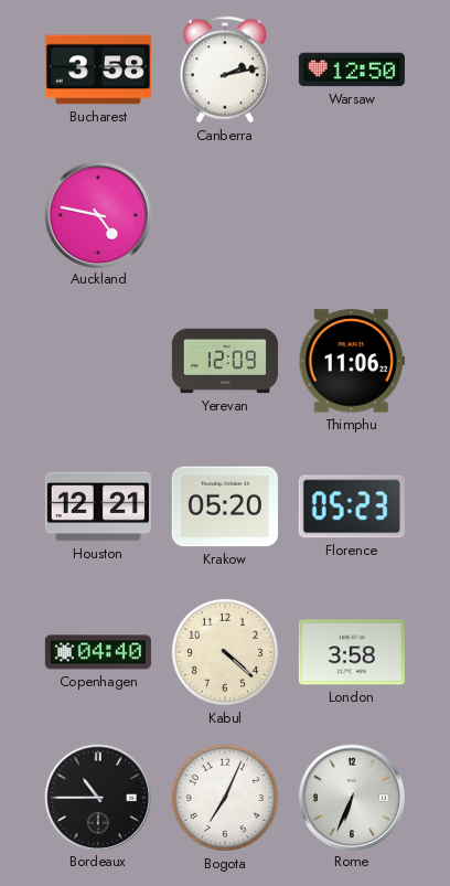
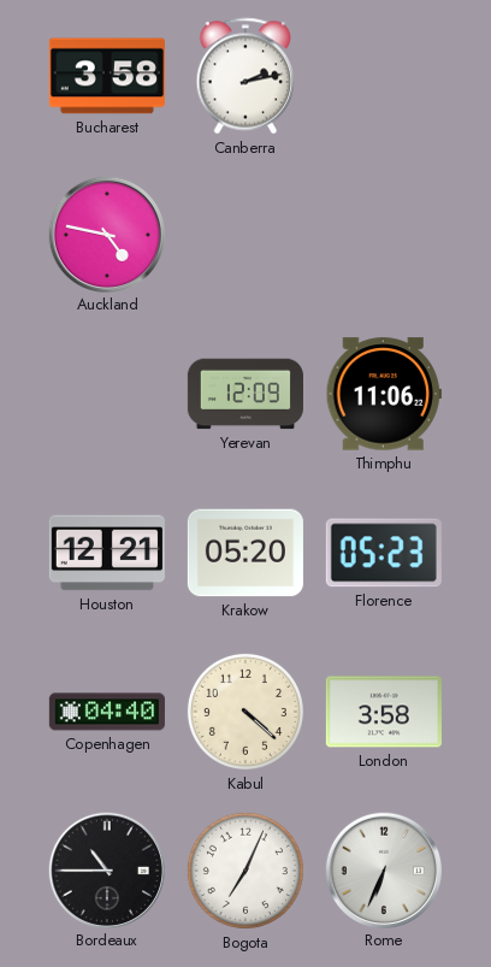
Warsaw: 12:50 -> none
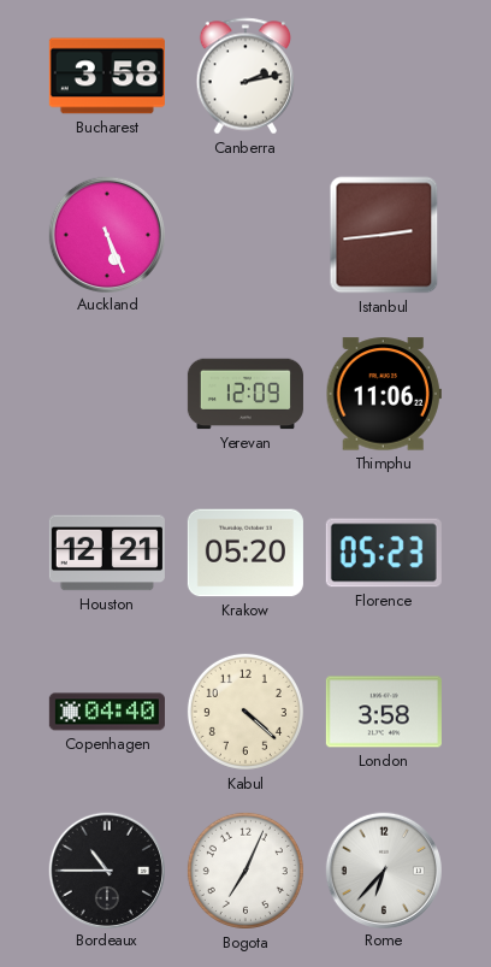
Auckland: 4:47 -> 5:26
Istanbul: none -> 2:44
Rome: 6:34 -> 6:37
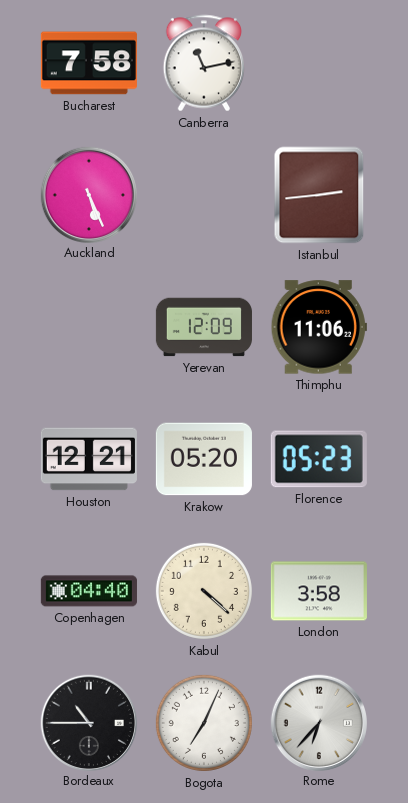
Bucharest: 3:58 -> 7:58
Canberra: 2:13 -> 11:13
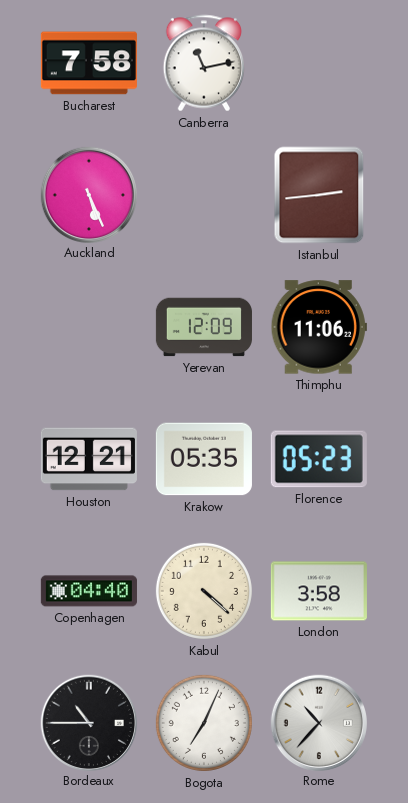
Krakow: 05:20 -> 05:35
Rome: 6:37 -> 10:37
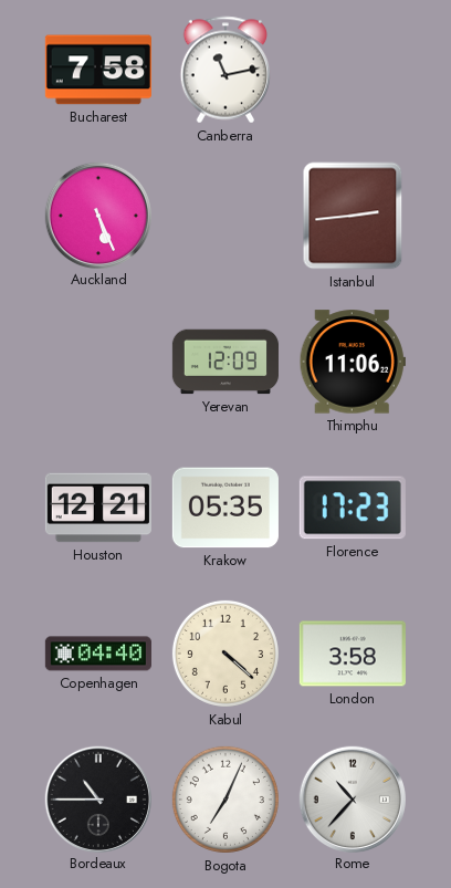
Florence: 05:23 -> 17:23
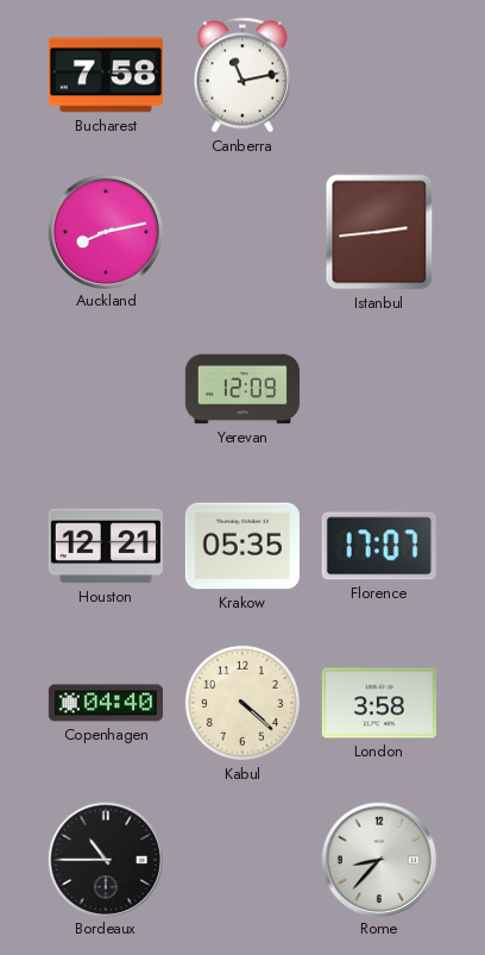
Auckland: 5:26 -> 8:13
Thimphu: 11:06 -> none
Florence: 17:23 -> 17:07
Bogota: 7:04 -> none
Rome: 10:37 -> 8:37
